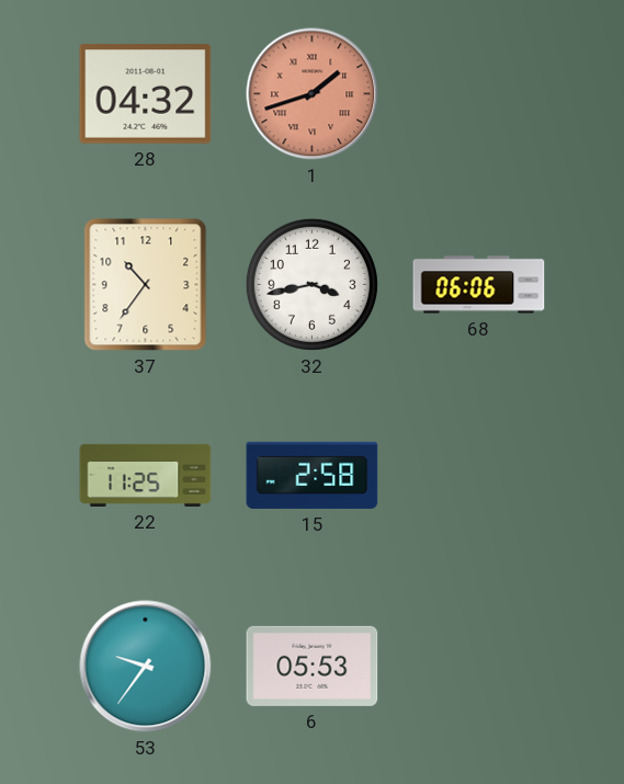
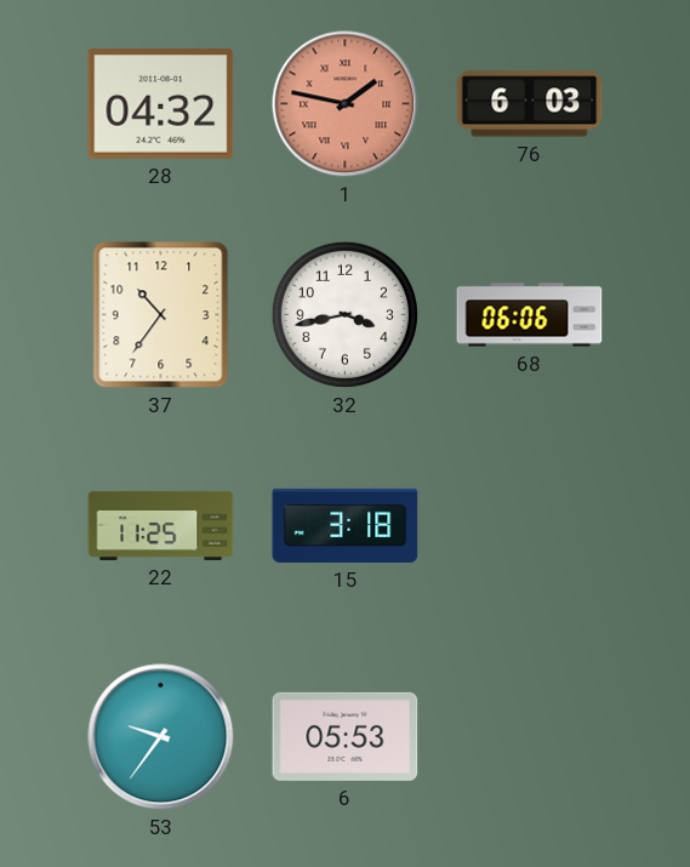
1: 1:42 -> 1:47
76: none -> 6:03
15: 2:58 -> 3:18
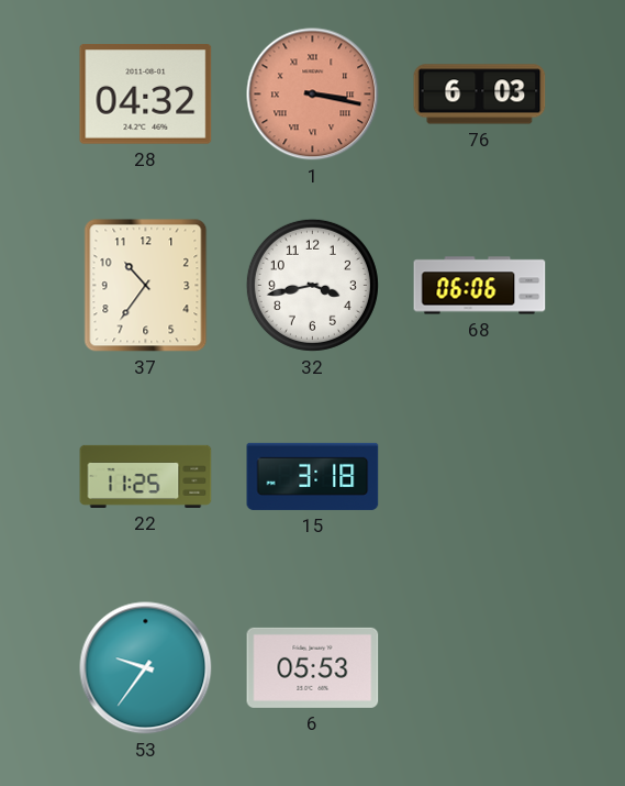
1: 1:47 -> 3:17
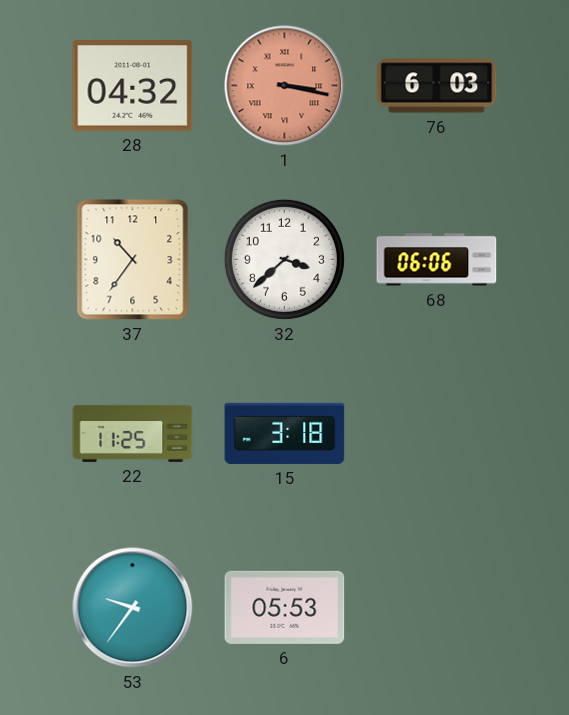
32: 3:43 -> 3:38
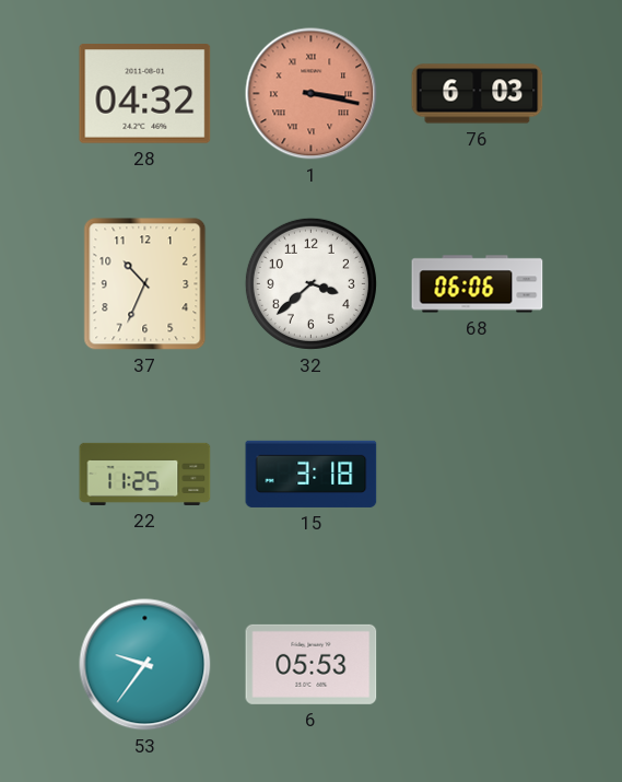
37: 10:36 -> 10:34
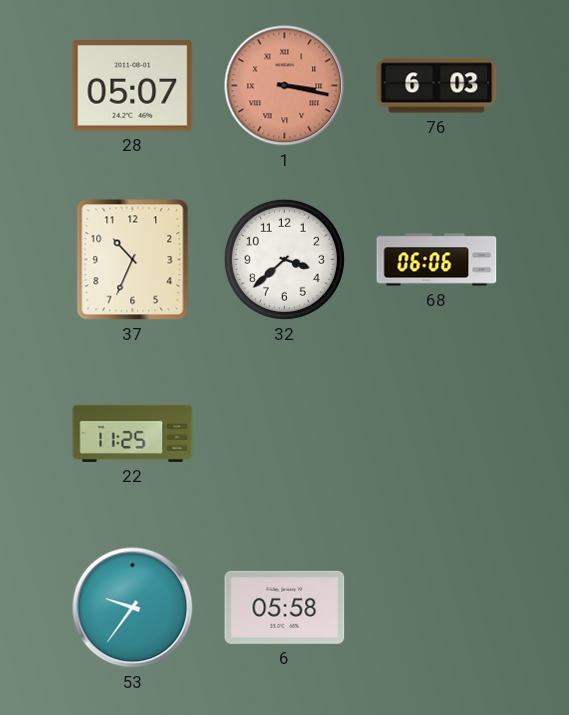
28: 04:32 -> 05:07
15: 3:18 -> none
6: 05:53 -> 05:58
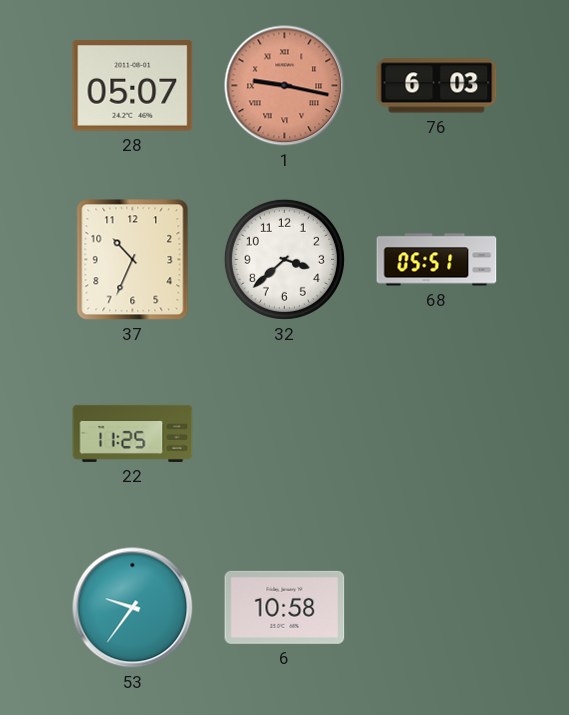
1: 3:17 -> 9:17
68: 06:06 -> 05:51
6: 05:58 -> 10:58
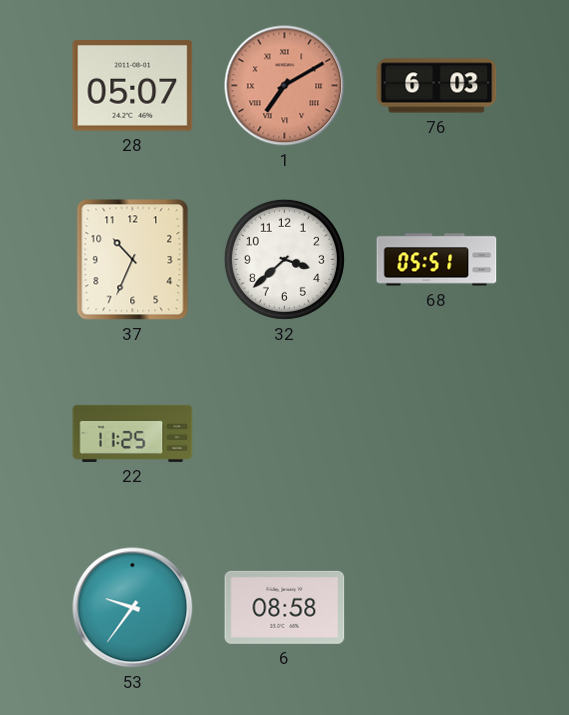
1: 9:17 -> 7:10
6: 10:58 -> 08:58
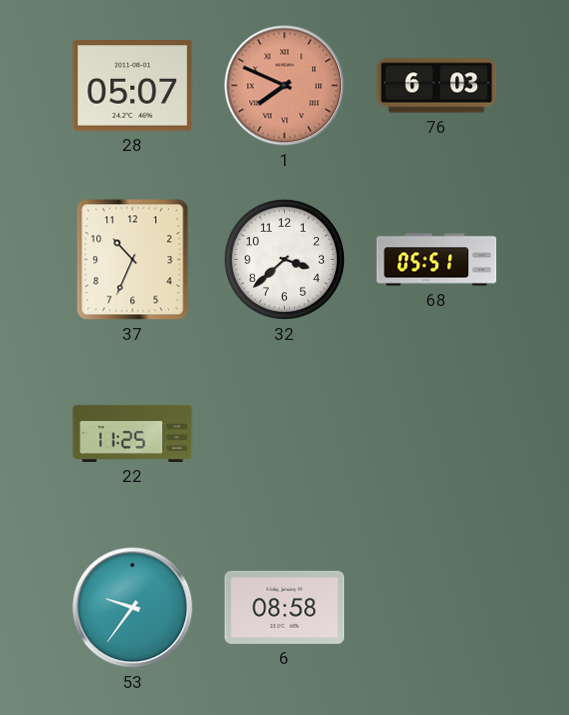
1: 7:10 -> 7:49
